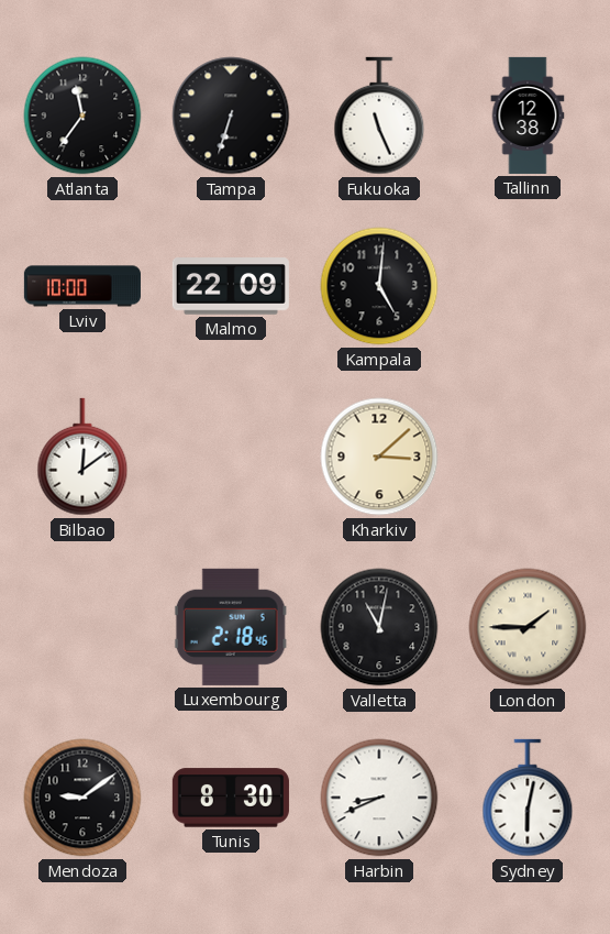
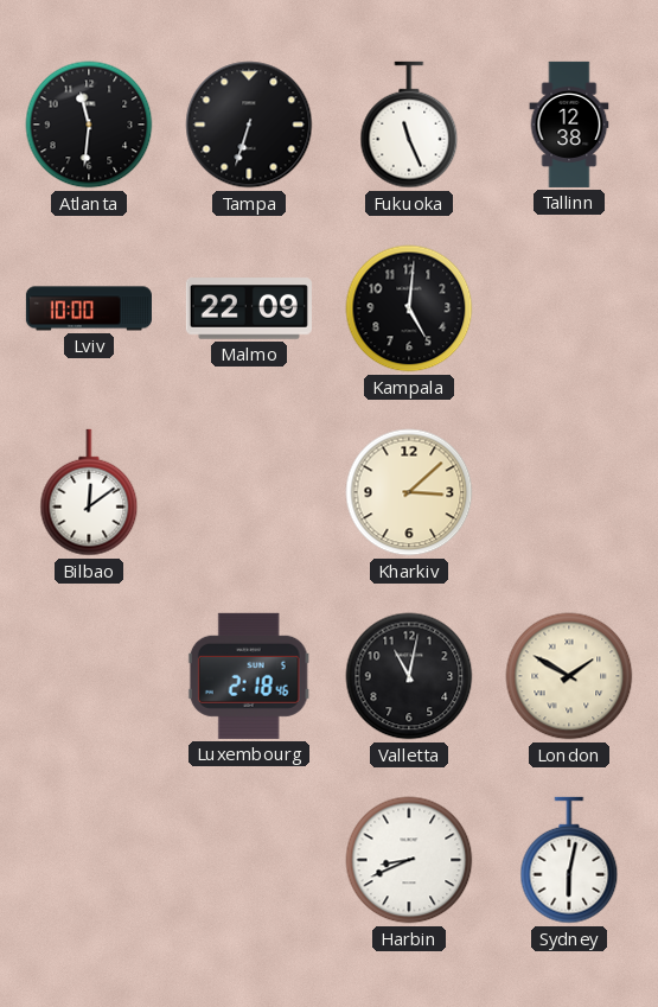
Atlanta: 11:36 -> 11:31
London: 1:45 -> 1:50
Mendoza: 9:09 -> none
Tunis: 8:30 -> none
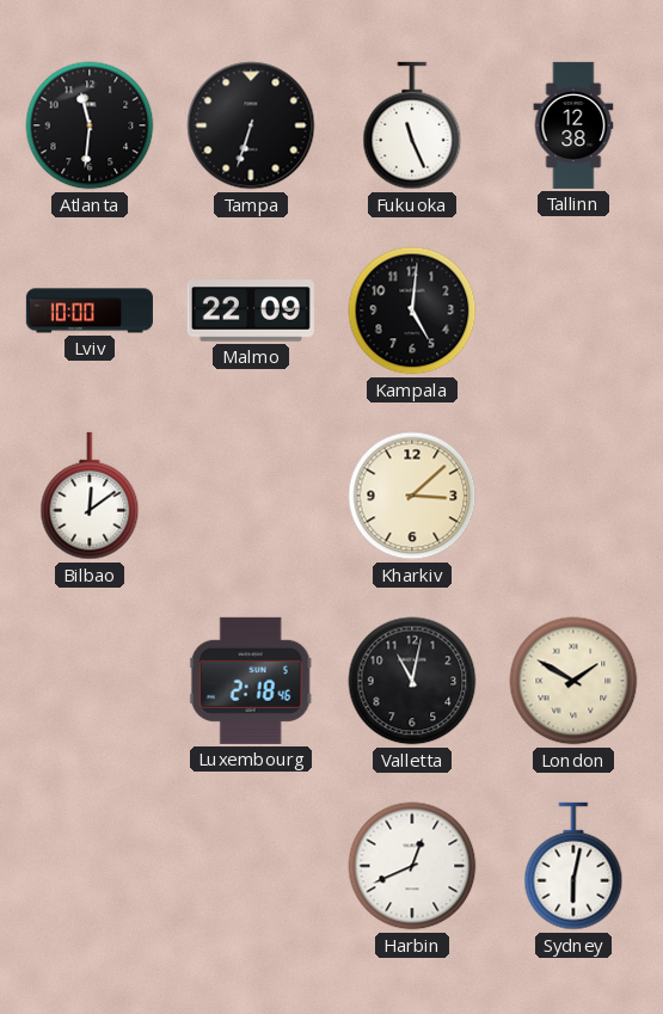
Harbin: 8:41 -> 12:41
